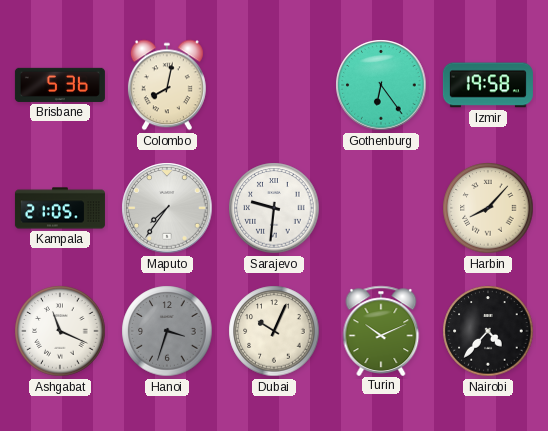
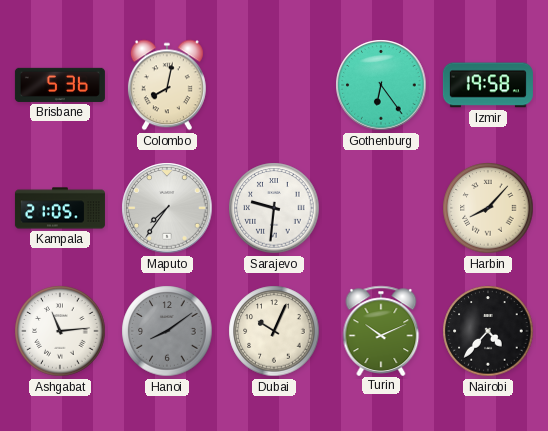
Ashgabat: 11:19 -> 11:14
Hanoi: 3:33 -> 8:09
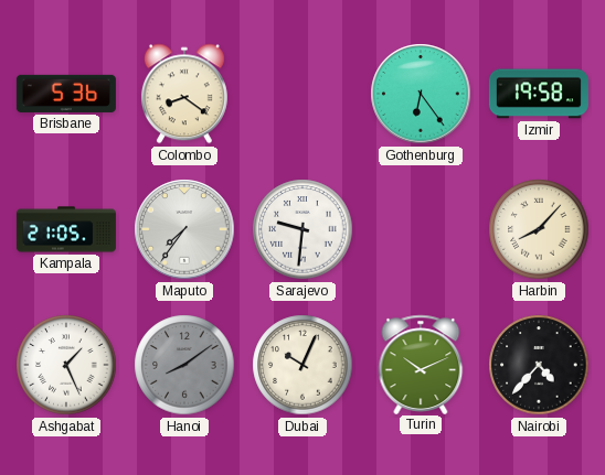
Colombo: 8:02 -> 8:21
Ashgabat: 11:14 -> 1:26
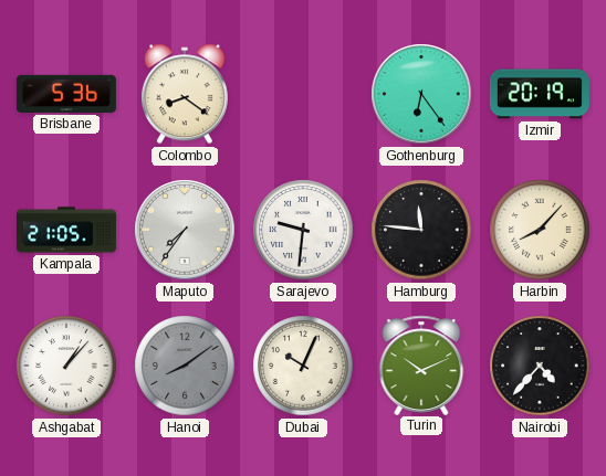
Izmir: 19:58 -> 20:19
Hamburg: none -> 11:46
Ashgabat: 1:26 -> 1:07
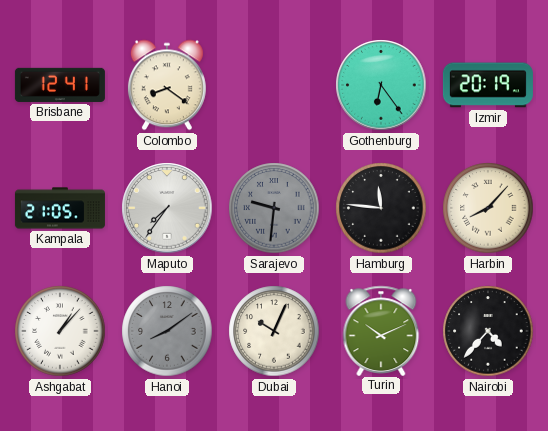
Brisbane: 5:36 -> 12:41
Sarajevo dial: white -> grey
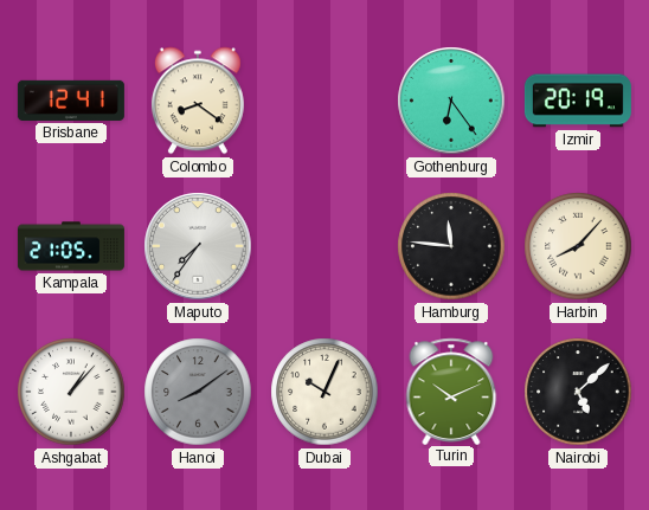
Sarajevo: 9:31 -> none
Nairobi: 4:37 -> 5:08
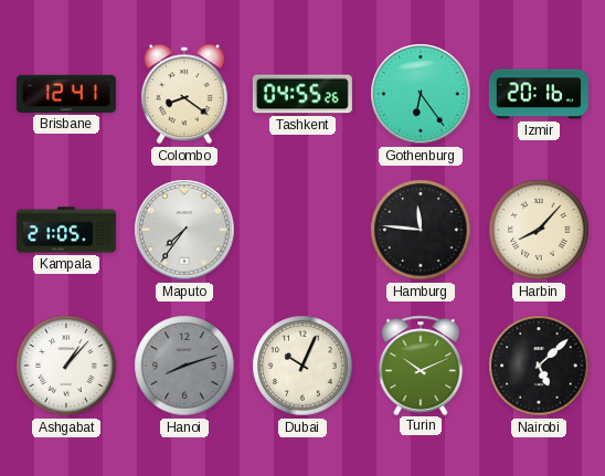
Tashkent: none -> 04:55
Izmir: 20:19 -> 20:16
Hanoi: 8:09 -> 8:12
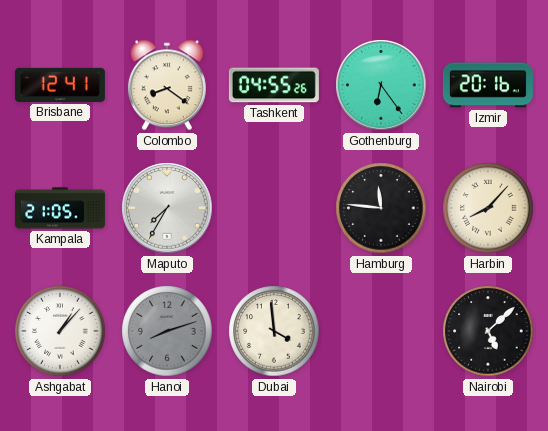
Maputo: 7:36 -> 7:35
Dubai: 10:04 -> 3:59
Turin: 10:11 -> none
